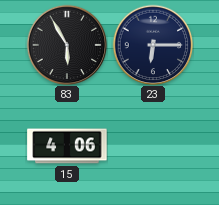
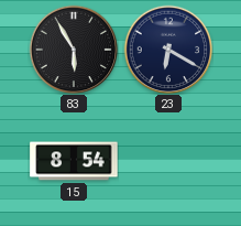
23: 6:15 -> 6:20
15: 4:06 -> 8:54
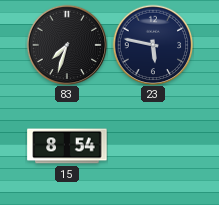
83: 5:55 -> 7:33
23: 6:20 -> 5:47
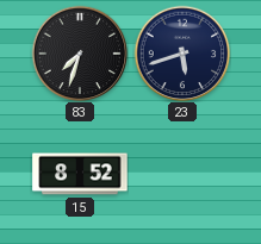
23: 5:47 -> 5:42
15: 8:54 -> 8:52
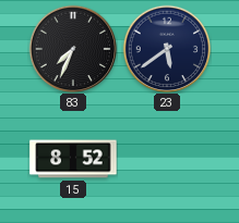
83: 7:33 -> 7:34
23: 5:42 -> 5:39
